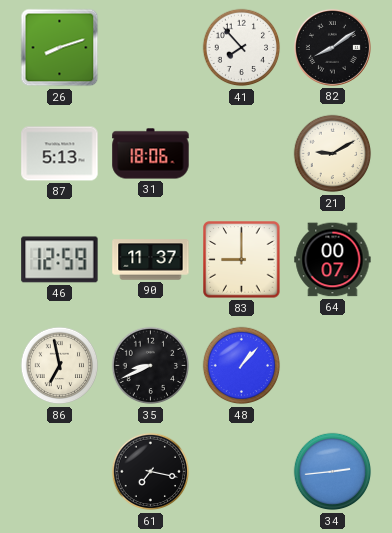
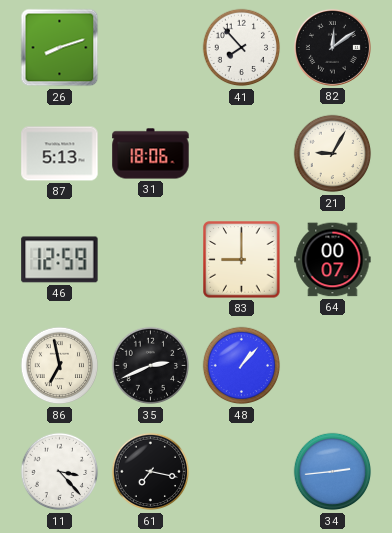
82: 8:09 -> 12:09
21: 9:10 -> 9:05
90: 11:37 -> none
35: 8:41 -> 2:41
11: none -> 3:23
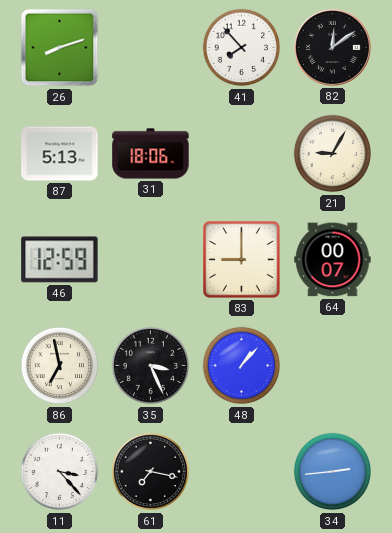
35: 2:41 -> 3:26
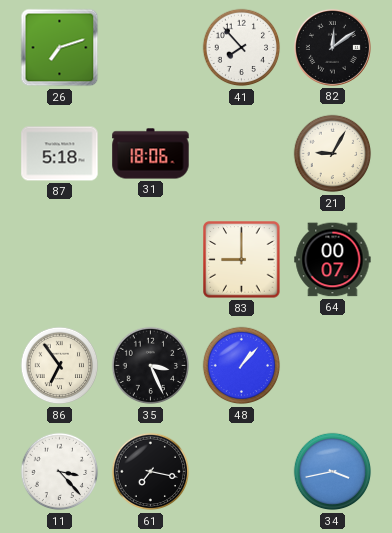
26: 8:12 -> 7:12
87: 5:13 -> 5:18
46: 12:59 -> none
86: 6:58 -> 6:54
34: 2:44 -> 3:43
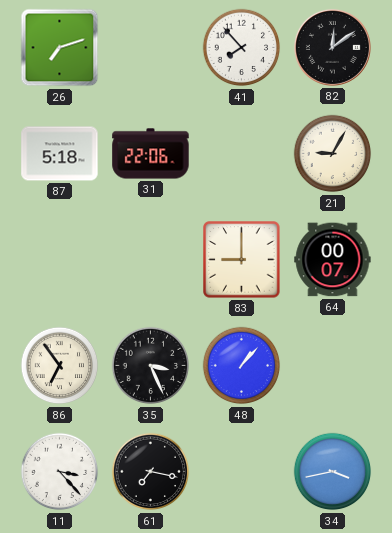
31: 18:06 -> 22:06
